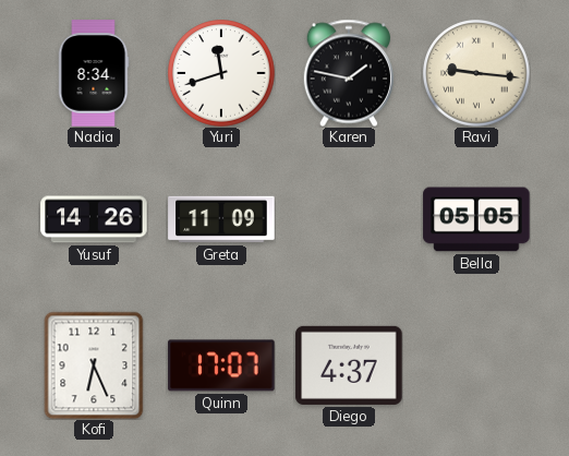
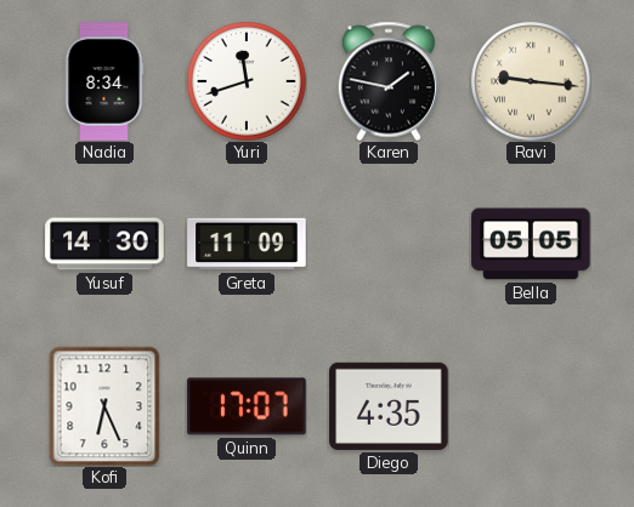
Yusuf: 14:26 -> 14:30
Diego: 4:37 -> 4:35
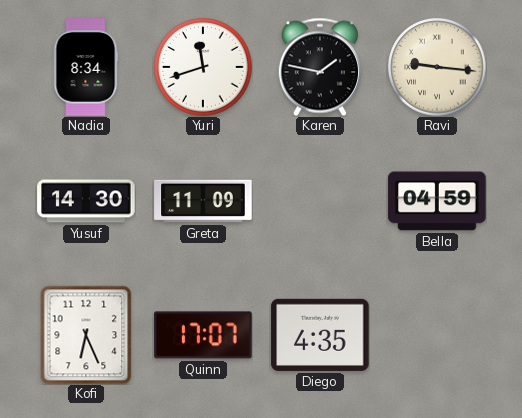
Bella: 05:05 -> 04:59
